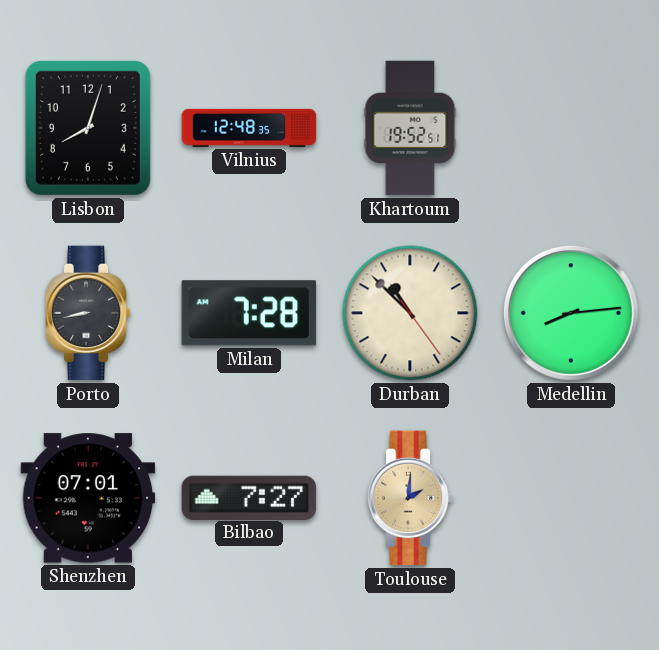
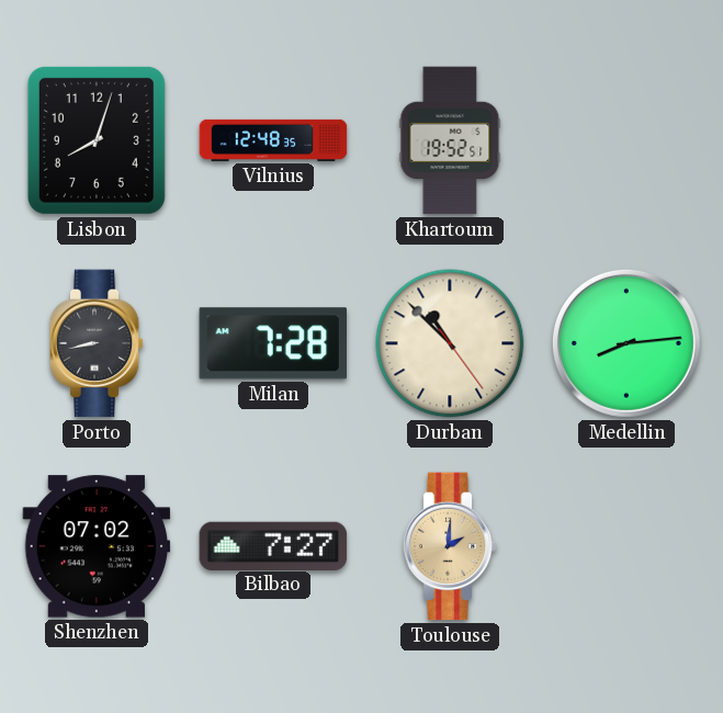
Shenzhen: 07:01 -> 07:02
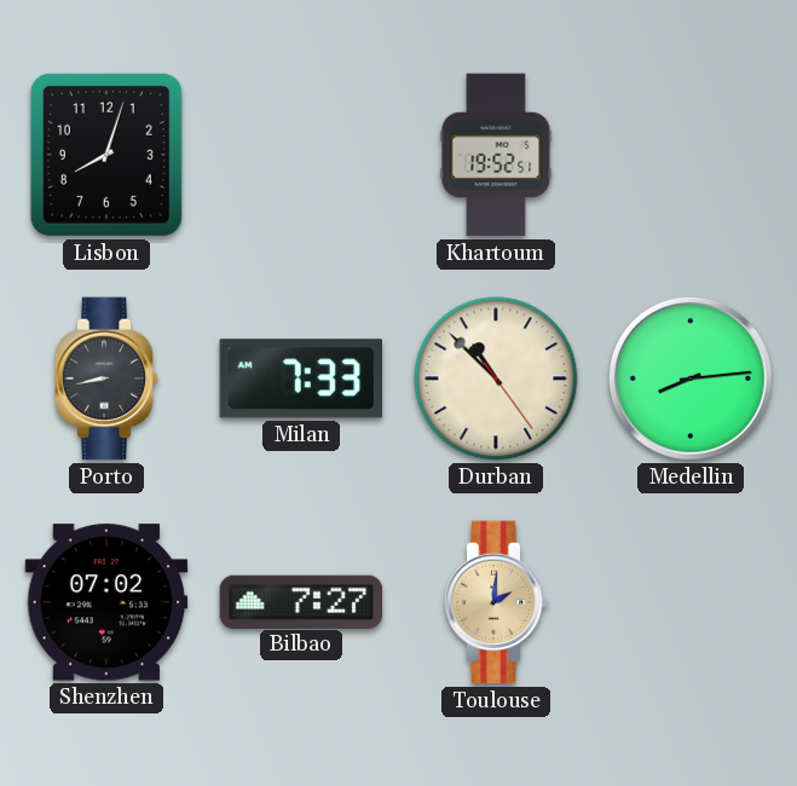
Vilnius: 12:48 -> none
Milan: 7:28 -> 7:33
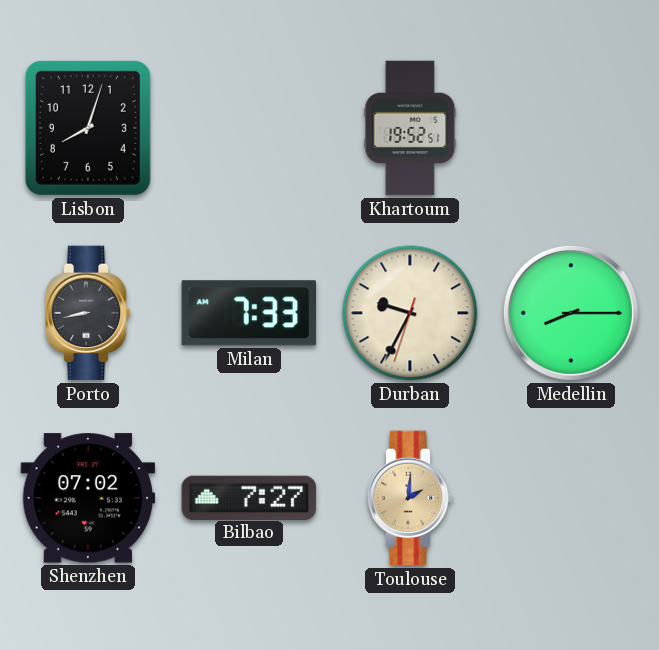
Durban: 10:52 -> 9:34
Medellin: 8:14 -> 8:15
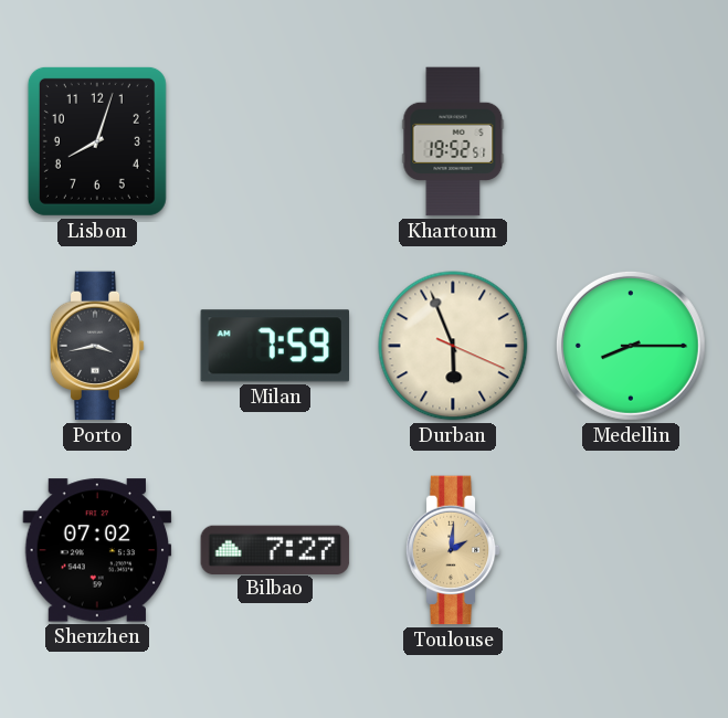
Porto: 8:43 -> 3:43
Milan: 7:33 -> 7:59
Durban: 9:34 -> 5:56
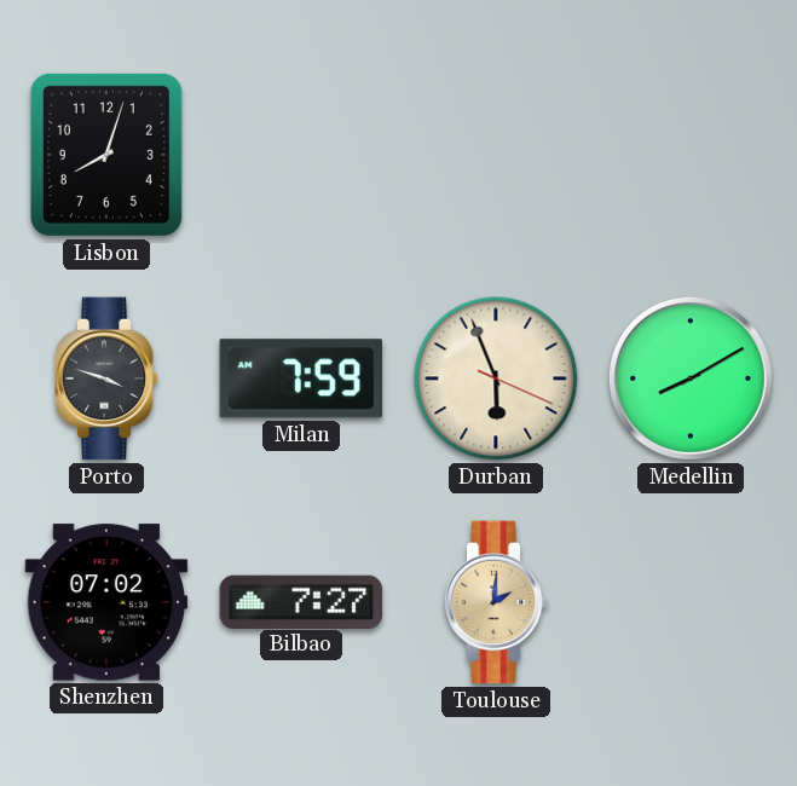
Khartoum: 19:52 -> none
Porto: 3:43 -> 3:48
Medellin: 8:15 -> 8:10
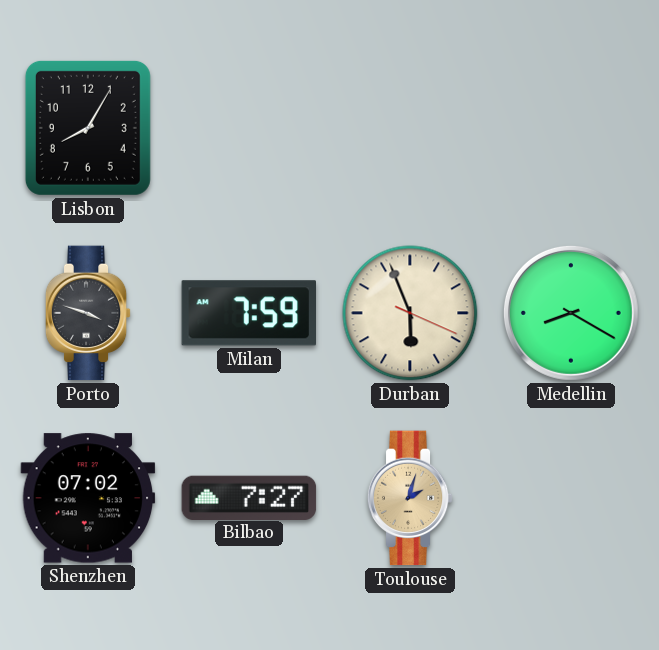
Lisbon: 8:03 -> 8:05
Medellin: 8:10 -> 8:20
Toulouse: 2:01 -> 2:03
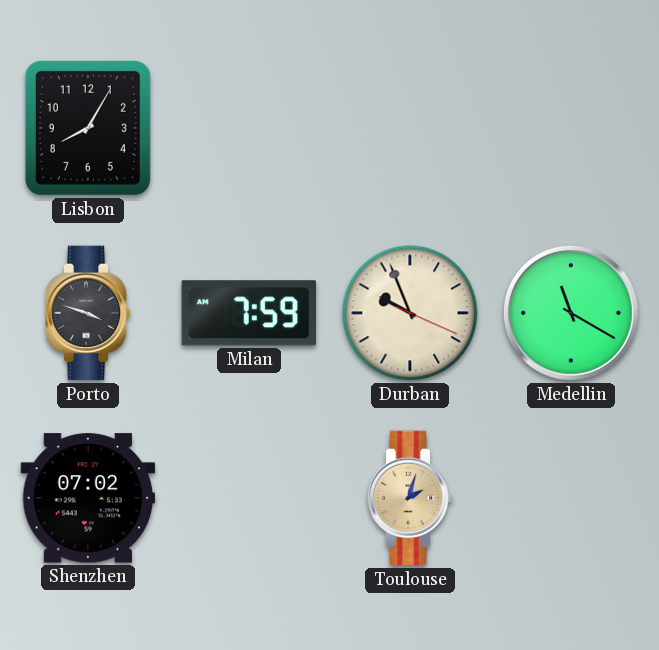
Durban: 5:56 -> 9:56
Medellin: 8:20 -> 11:20
Bilbao: 7:27 -> none
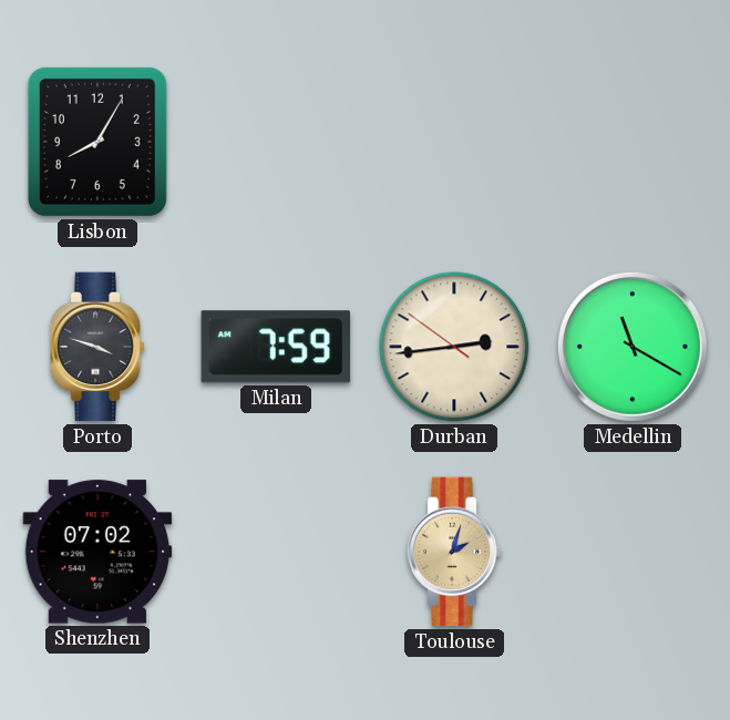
Durban: 9:56 -> 2:43
